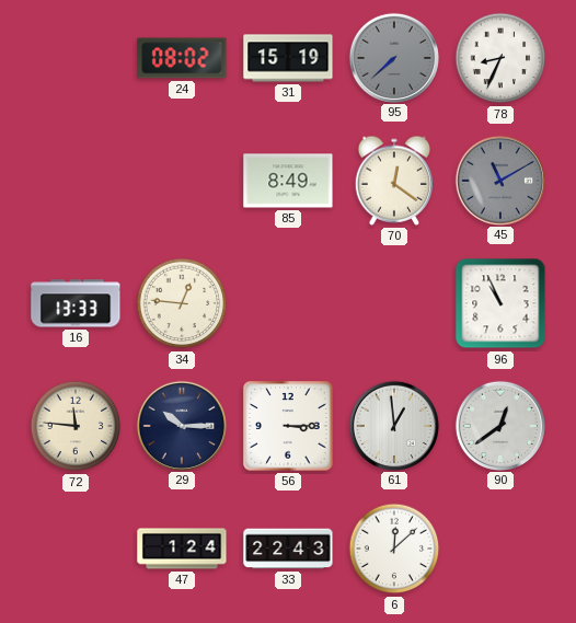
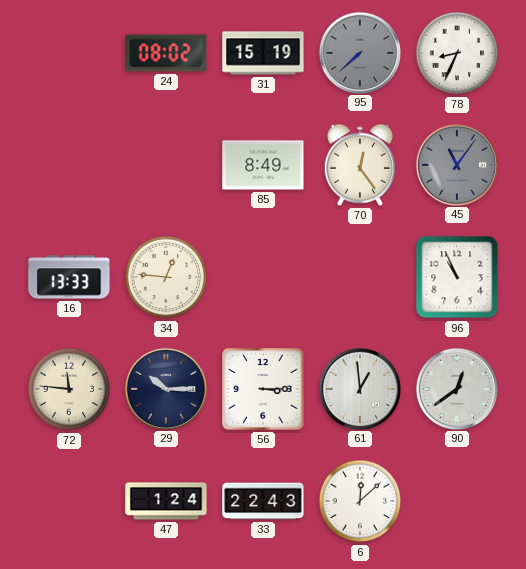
70: 12:21 -> 12:24
45: 11:10 -> 11:06
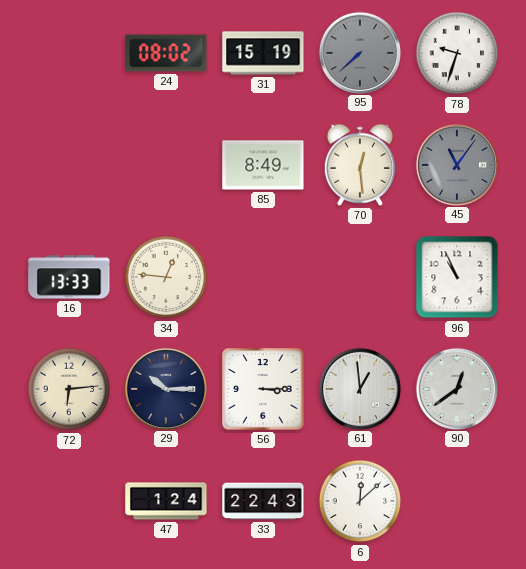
78: 8:34 -> 9:33
70: 12:24 -> 12:29
72: 11:46 -> 6:14
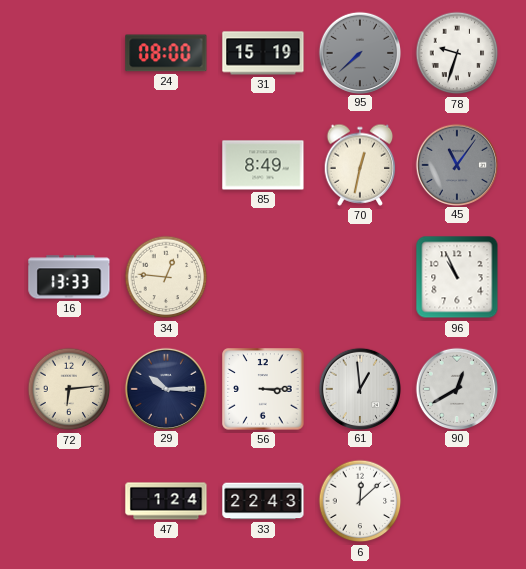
24: 08:02 -> 08:00
70: 12:29 -> 12:32
90: 12:39 -> 12:40
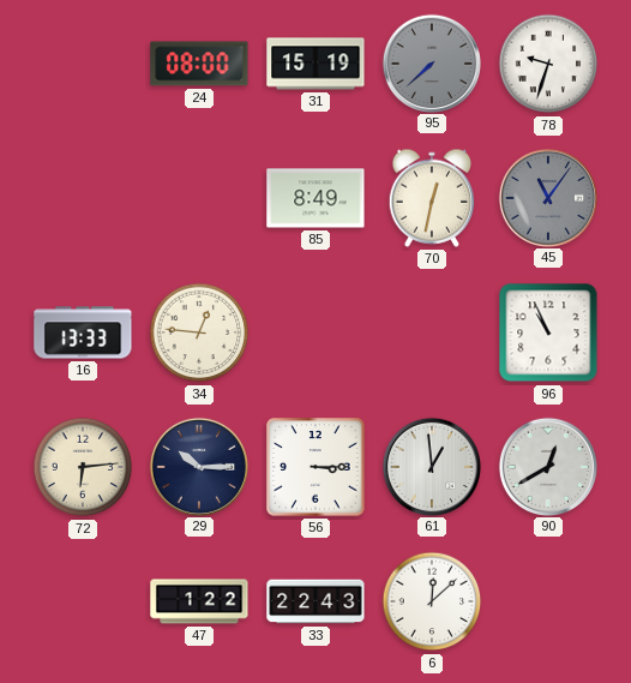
47: 1:24 -> 1:22
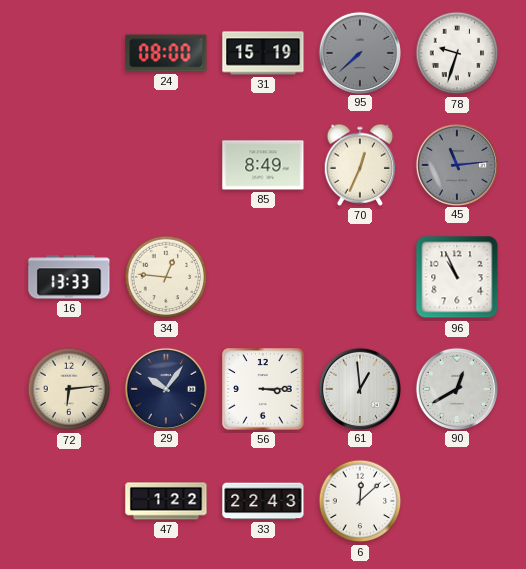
70: 12:32 -> 12:34
45: 11:06 -> 11:14
29: 10:15 -> 10:06
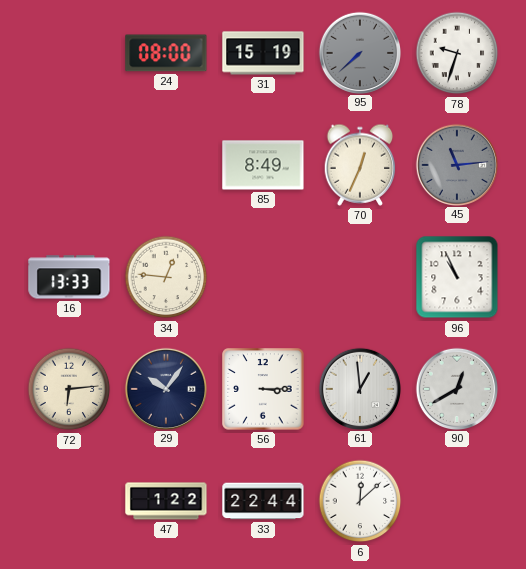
33: 22:43 -> 22:44
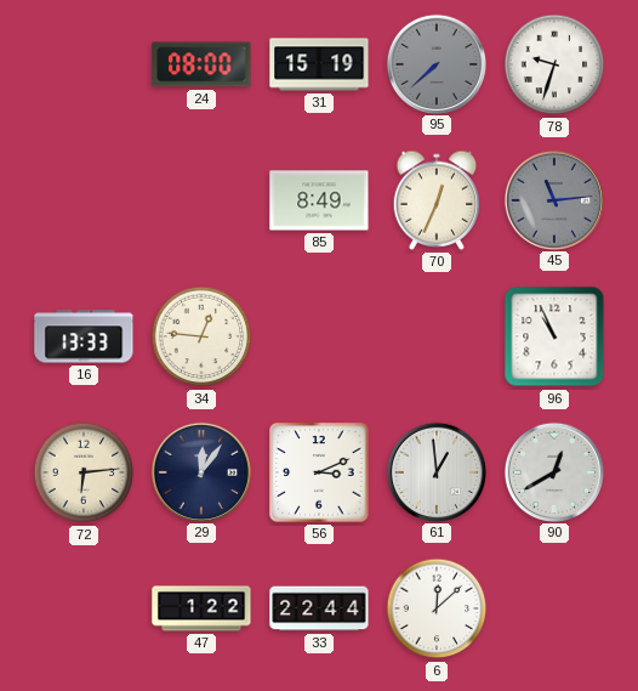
29: 10:06 -> 12:06
56: 3:15 -> 3:11
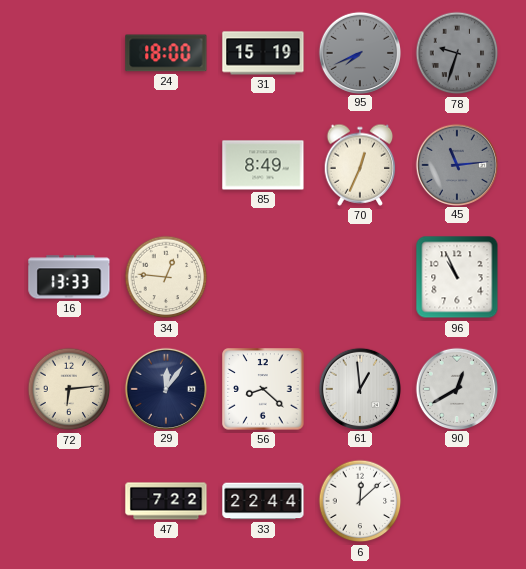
24: 08:00 -> 18:00
95: 7:38 -> 7:41
78 dial: white -> grey
56: 3:11 -> 8:22
47: 1:22 -> 7:22
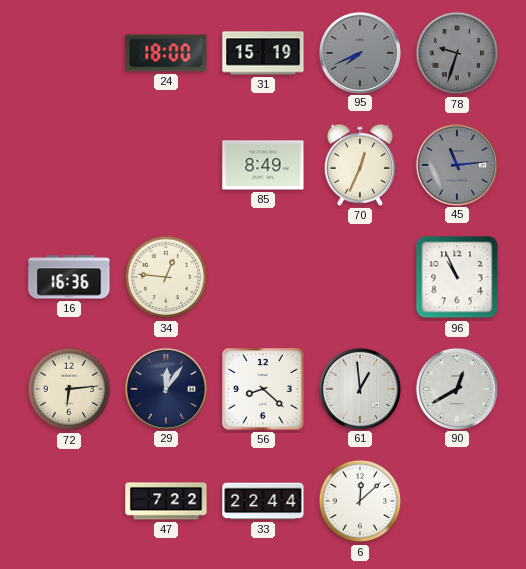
16: 13:33 -> 16:36
